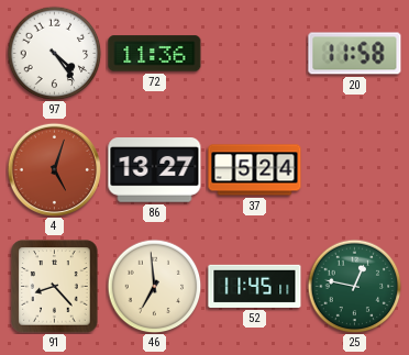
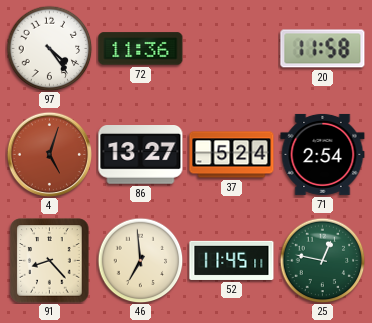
71: none -> 2:54
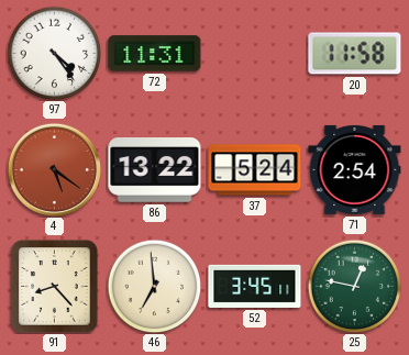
72: 11:36 -> 11:31
4: 5:03 -> 5:21
86: 13:27 -> 13:22
52: 11:45 -> 3:45
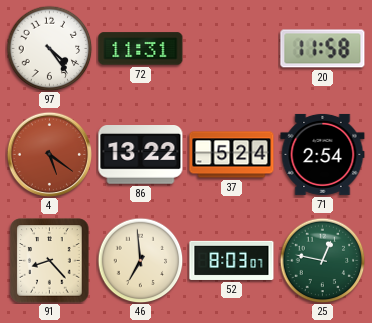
52: 3:45 -> 8:03
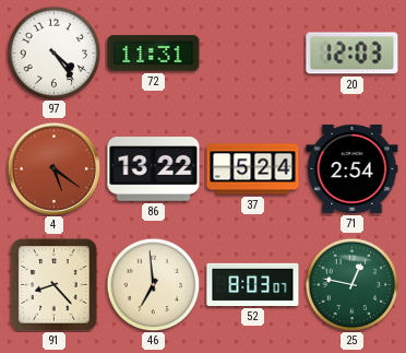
20: 11:58 -> 12:03
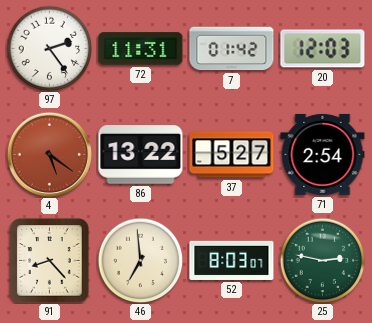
97: 4:24 -> 2:24
7: none -> 01:42
37: 5:24 -> 5:27
25: 12:47 -> 2:47
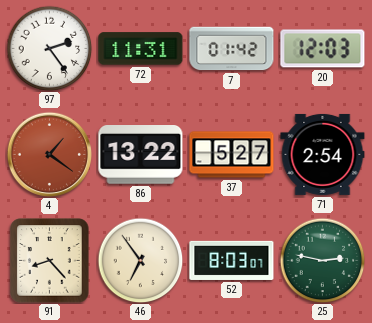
4: 5:21 -> 1:21
46: 6:59 -> 6:54
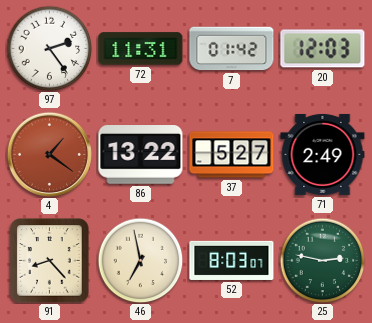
71: 2:54 -> 2:49
46: 6:54 -> 6:58
